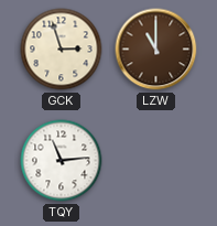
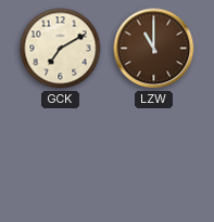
GCK: 2:57 -> 7:10
TQY: 11:14 -> none
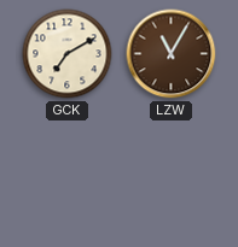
LZW: 11:00 -> 11:05
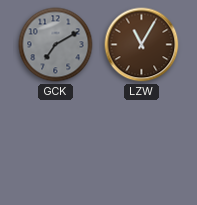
GCK dial: cream -> grey
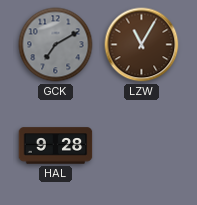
HAL: none -> 9:28
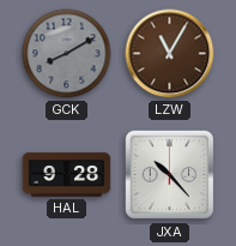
GCK: 7:10 -> 8:10
JXA: none -> 10:23
